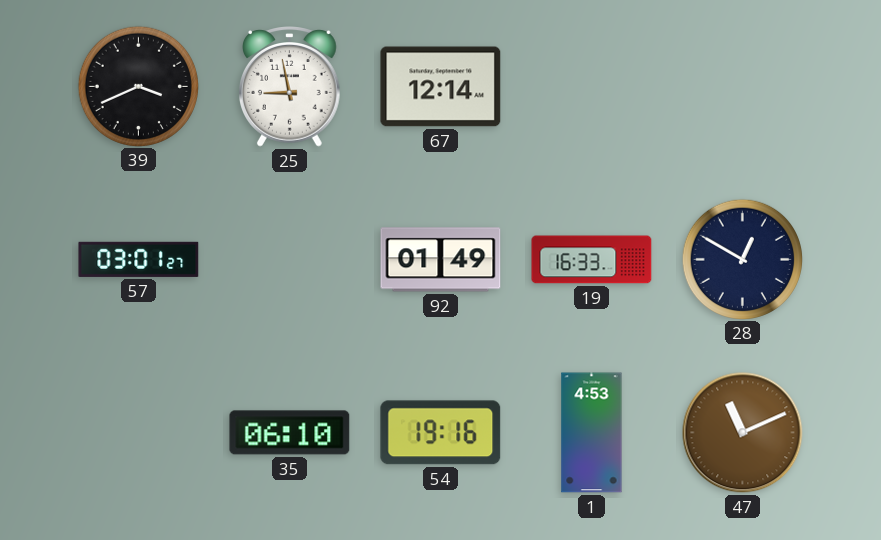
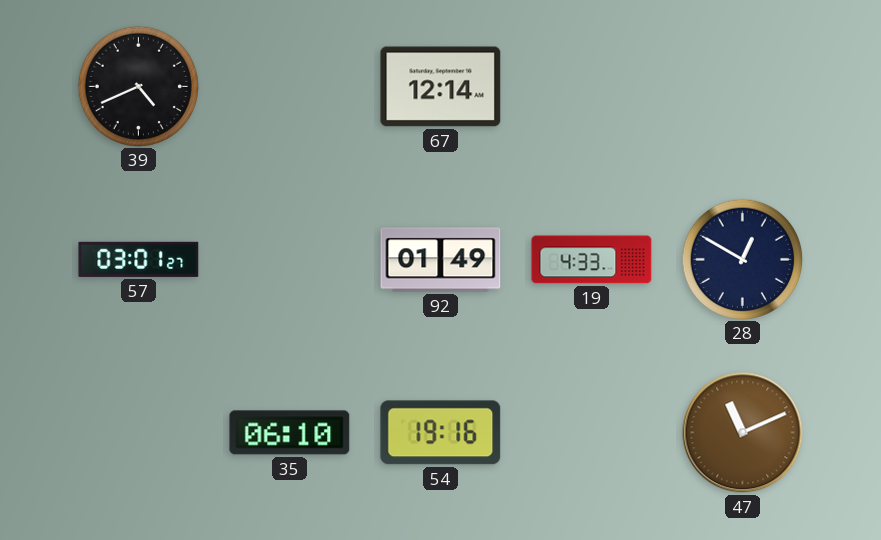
39: 3:41 -> 4:41
25: 8:58 -> none
19: 16:33 -> 4:33
1: 4:53 -> none
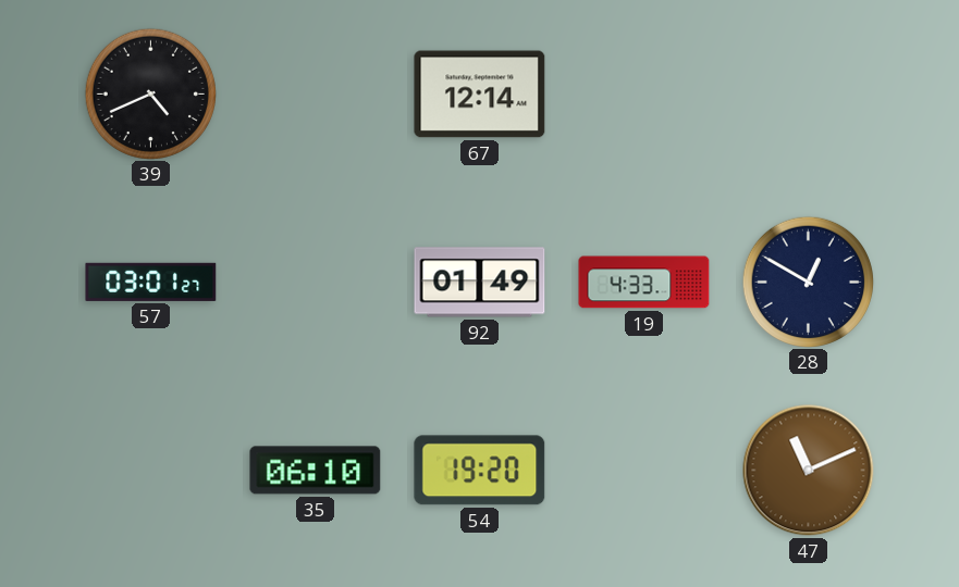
54: 19:16 -> 19:20
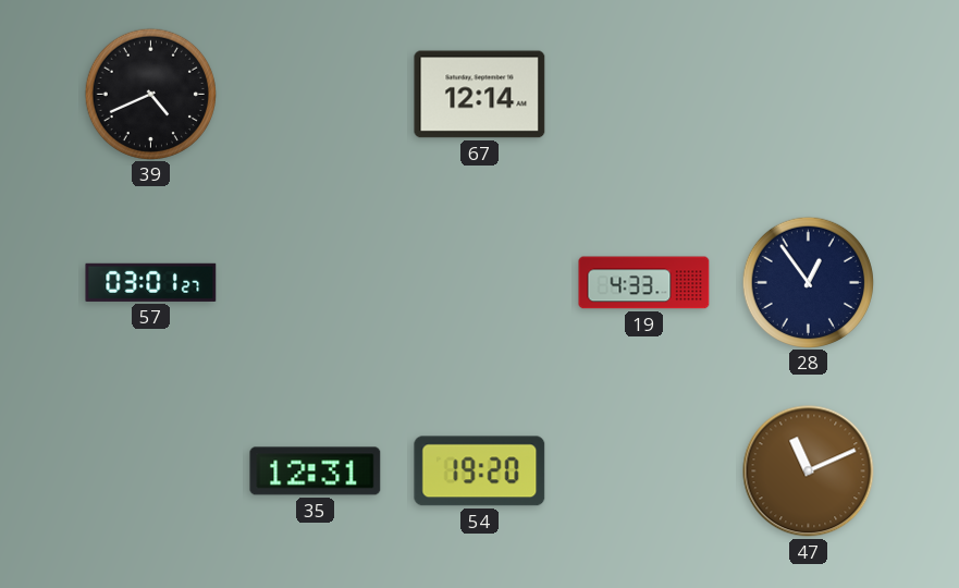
92: 01:49 -> none
28: 12:50 -> 12:54
35: 06:10 -> 12:31
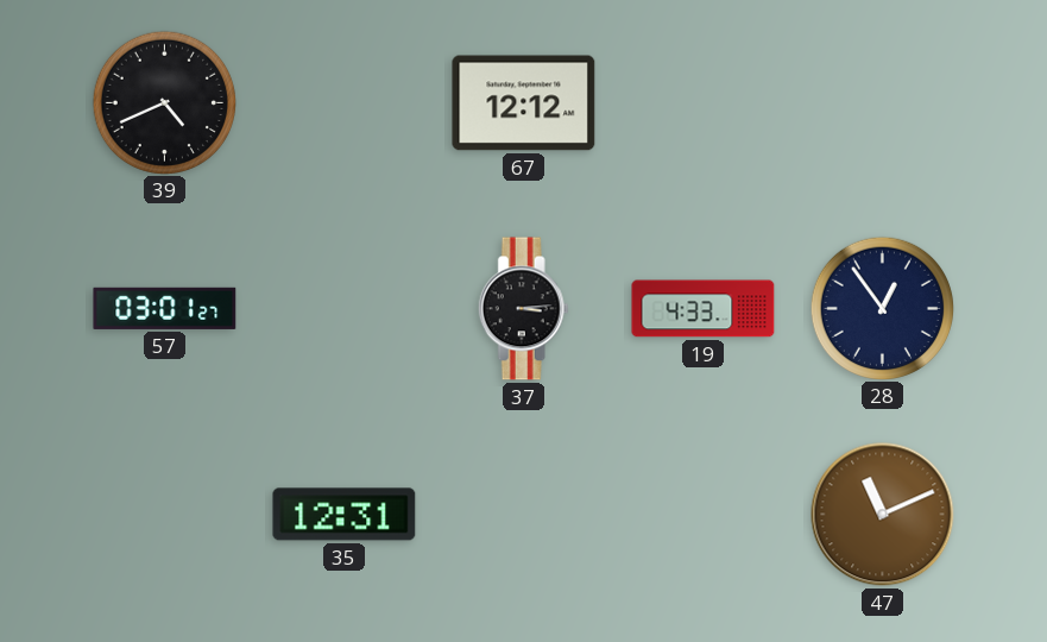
67: 12:14 -> 12:12
37: none -> 3:14
54: 19:20 -> none
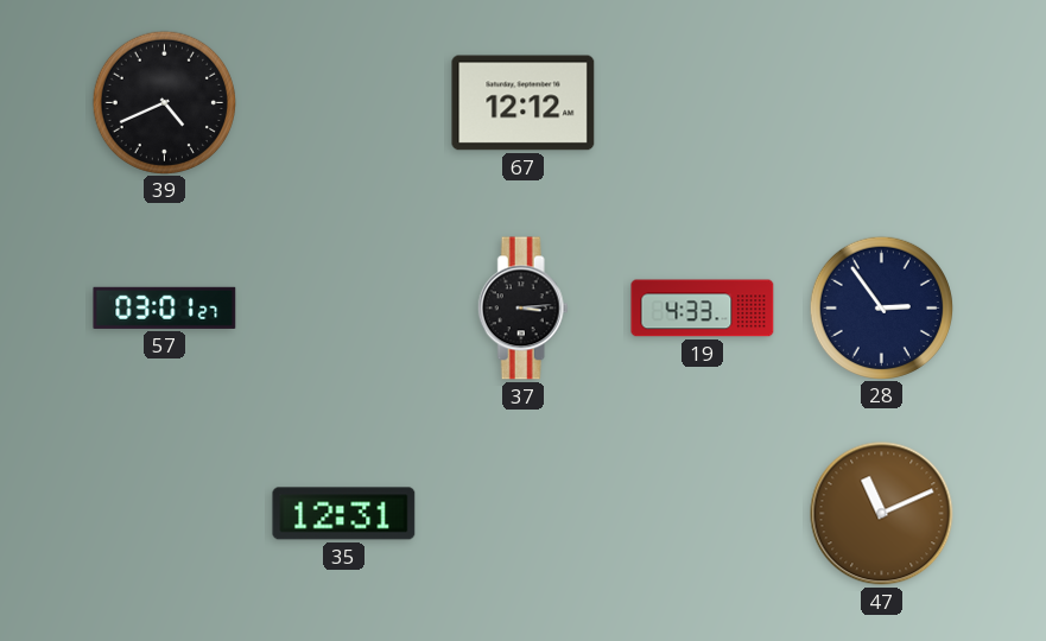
28: 12:54 -> 2:54
